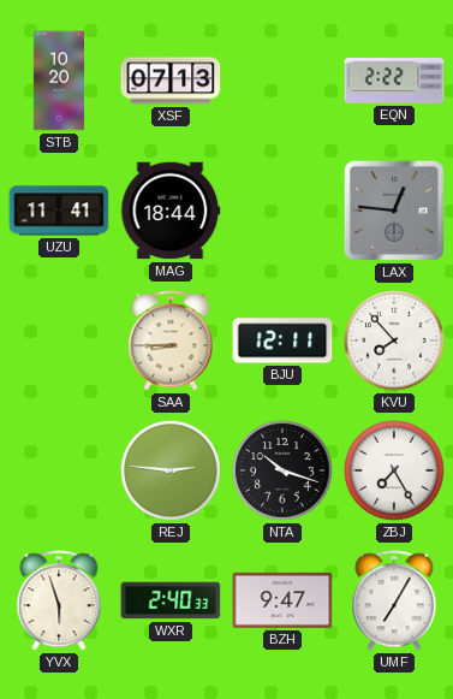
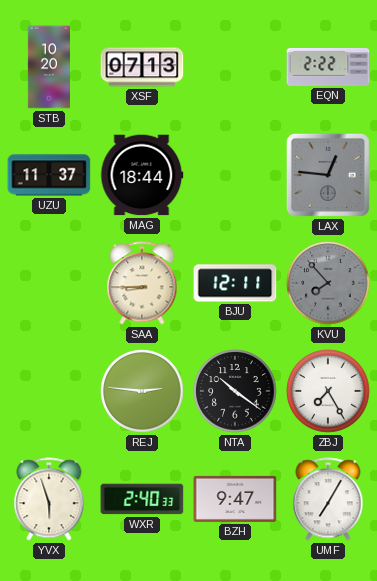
UZU: 11:41 -> 11:37
KVU dial: white -> grey
NTA: 10:18 -> 10:21
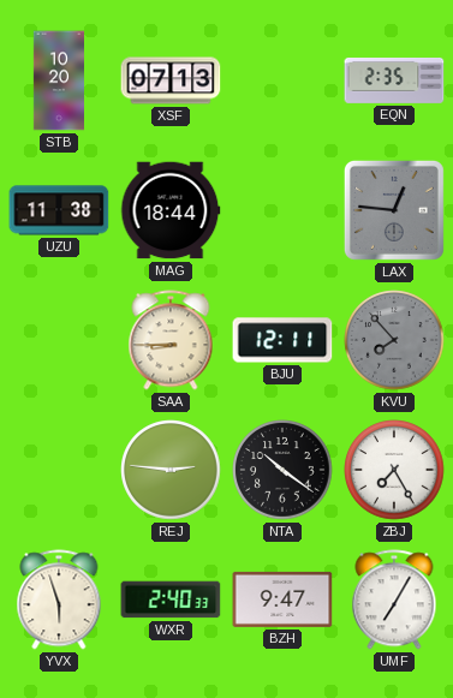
EQN: 2:22 -> 2:35
UZU: 11:37 -> 11:38
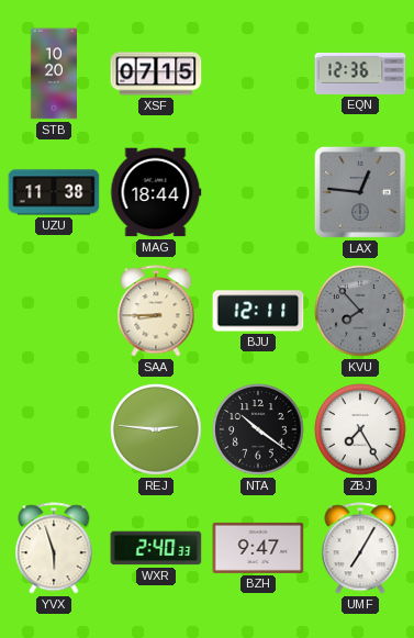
XSF: 07:13 -> 07:15
EQN: 2:35 -> 12:36
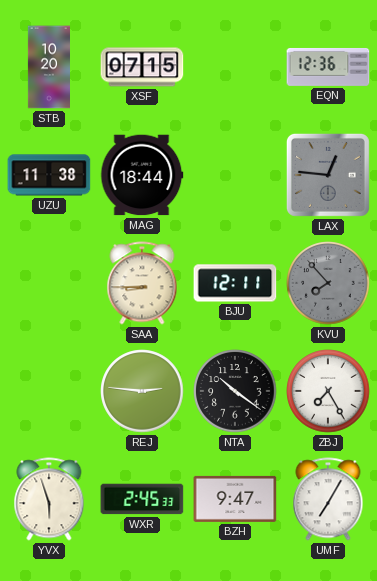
WXR: 2:40 -> 2:45
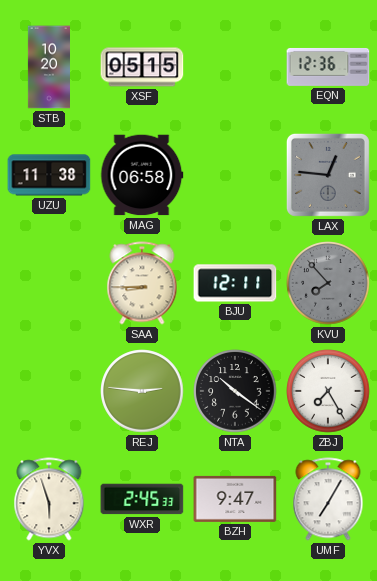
XSF: 07:15 -> 05:15
MAG: 18:44 -> 06:58
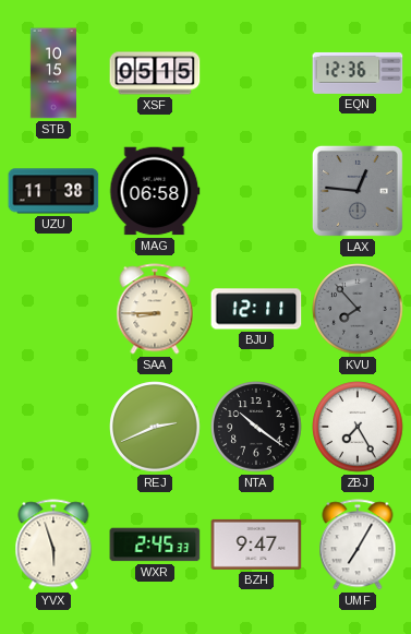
STB: 10:20 -> 10:15
REJ: 2:46 -> 2:41
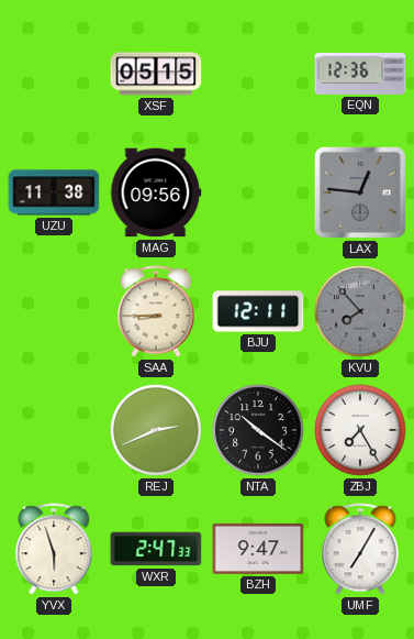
STB: 10:15 -> none
MAG: 06:58 -> 09:56
WXR: 2:45 -> 2:47
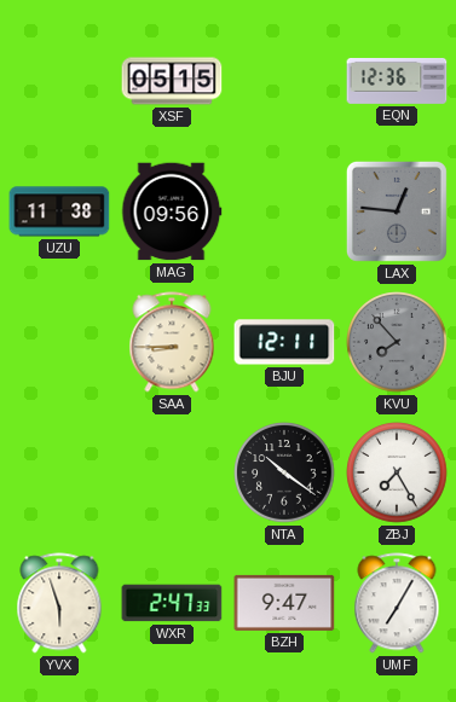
REJ: 2:41 -> none
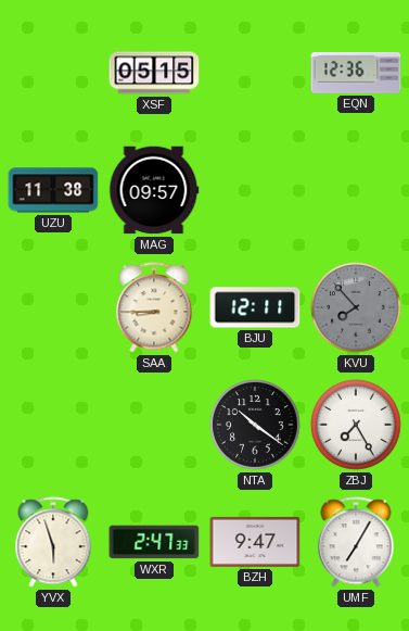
MAG: 09:56 -> 09:57
LAX: 12:46 -> none
